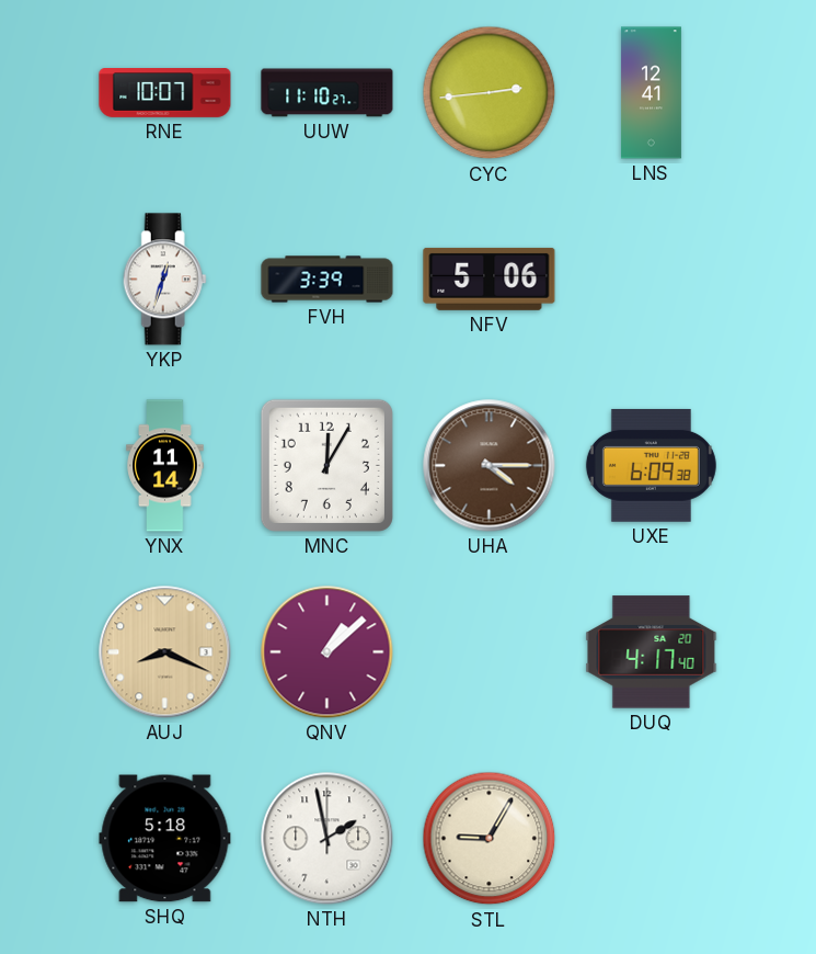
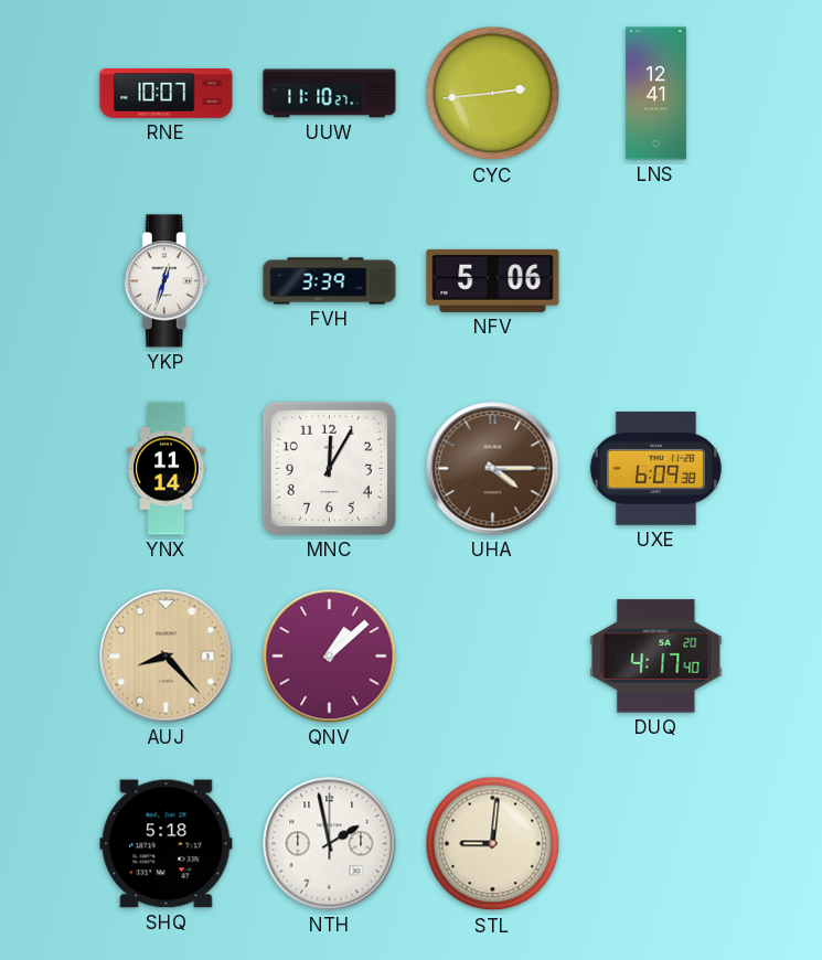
AUJ: 8:19 -> 8:23
STL: 9:05 -> 9:01
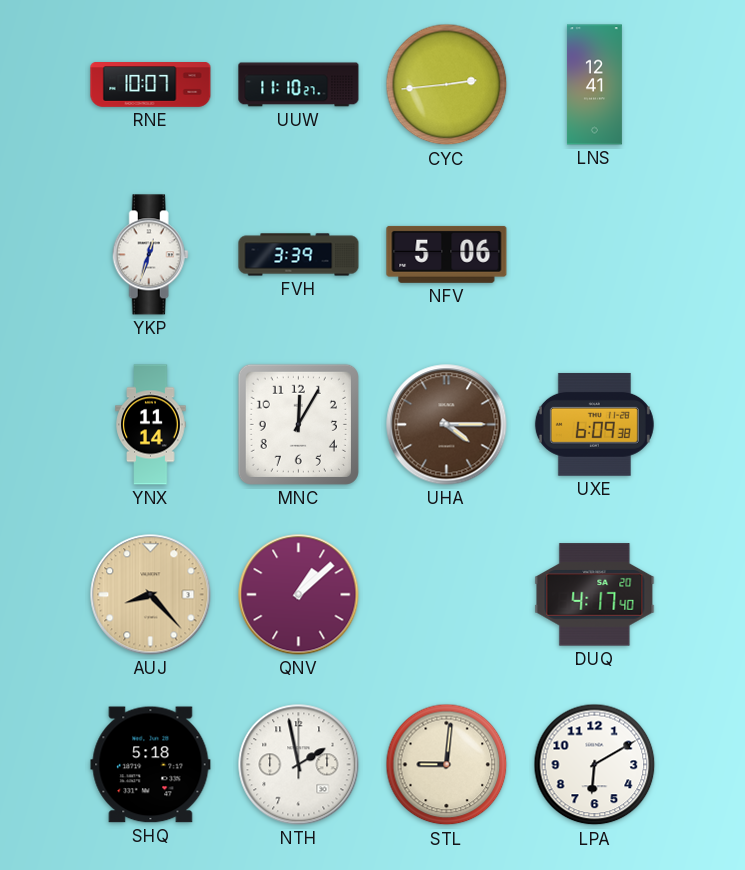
LPA: none -> 6:10
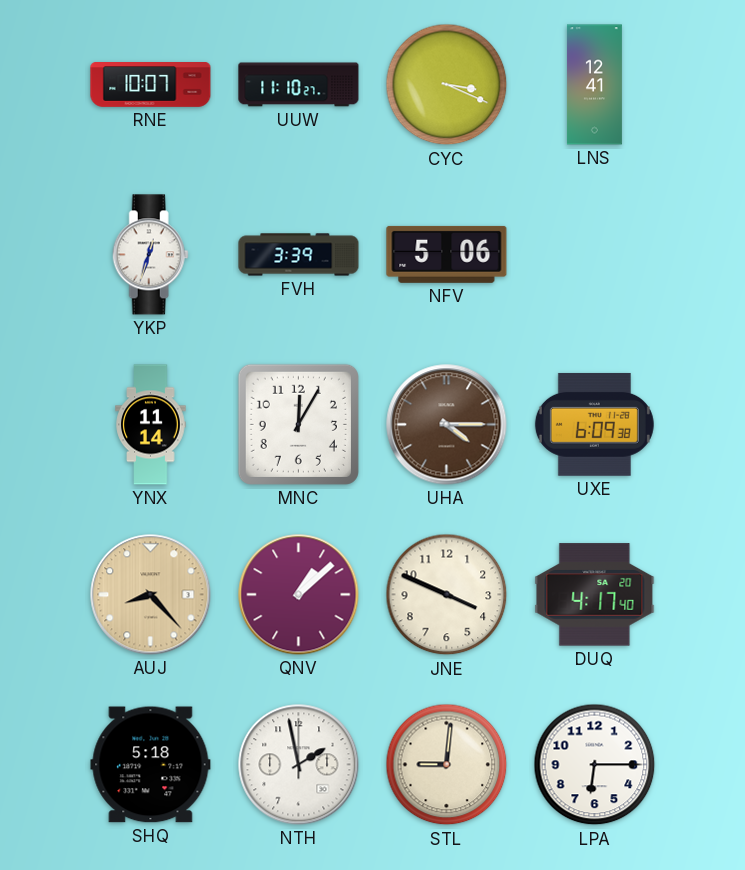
CYC: 2:44 -> 3:19
JNE: none -> 3:49
LPA: 6:10 -> 6:15
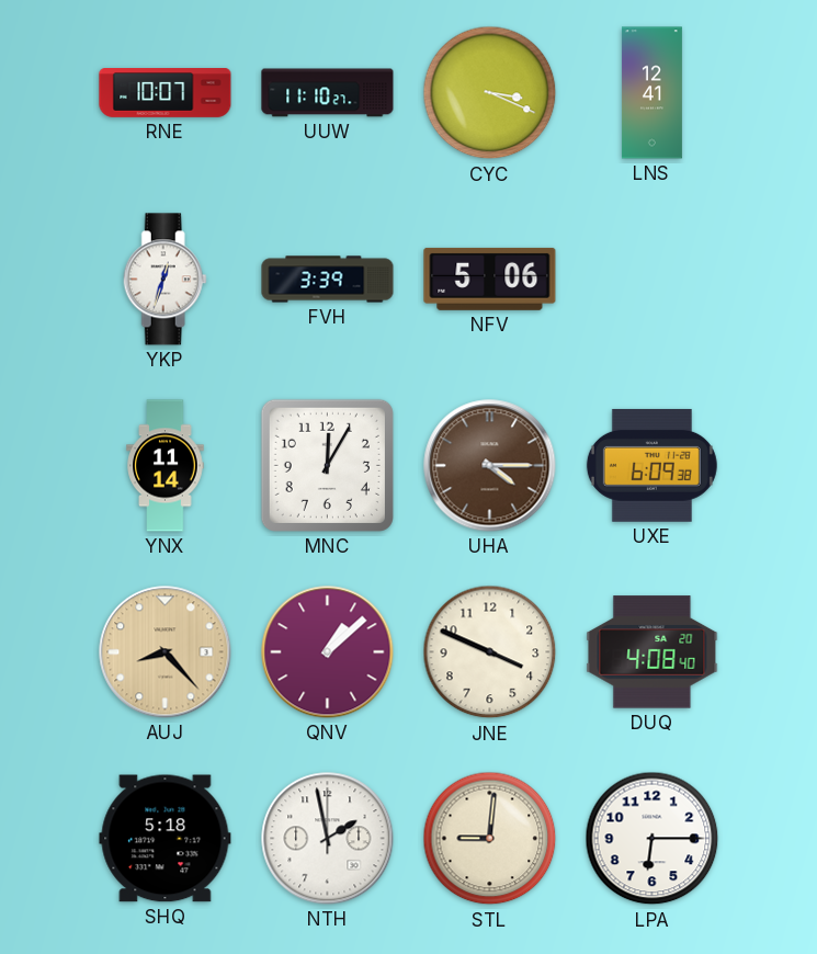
DUQ: 4:17 -> 4:08
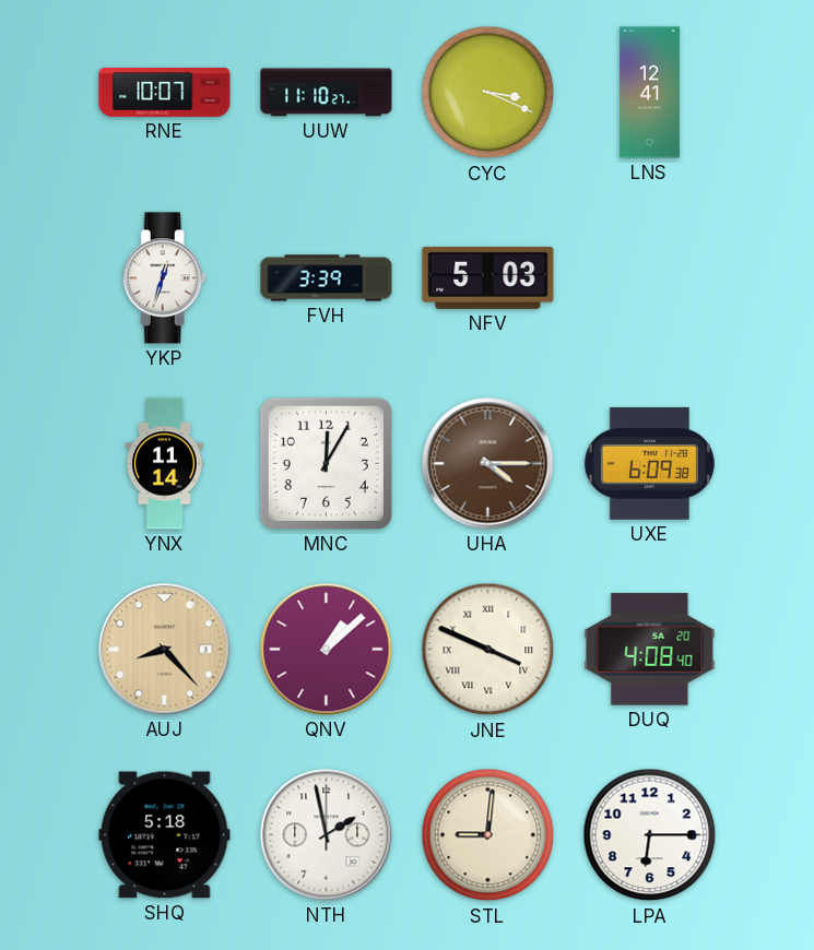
NFV: 5:06 -> 5:03
JNE numerals: Arabic -> Roman
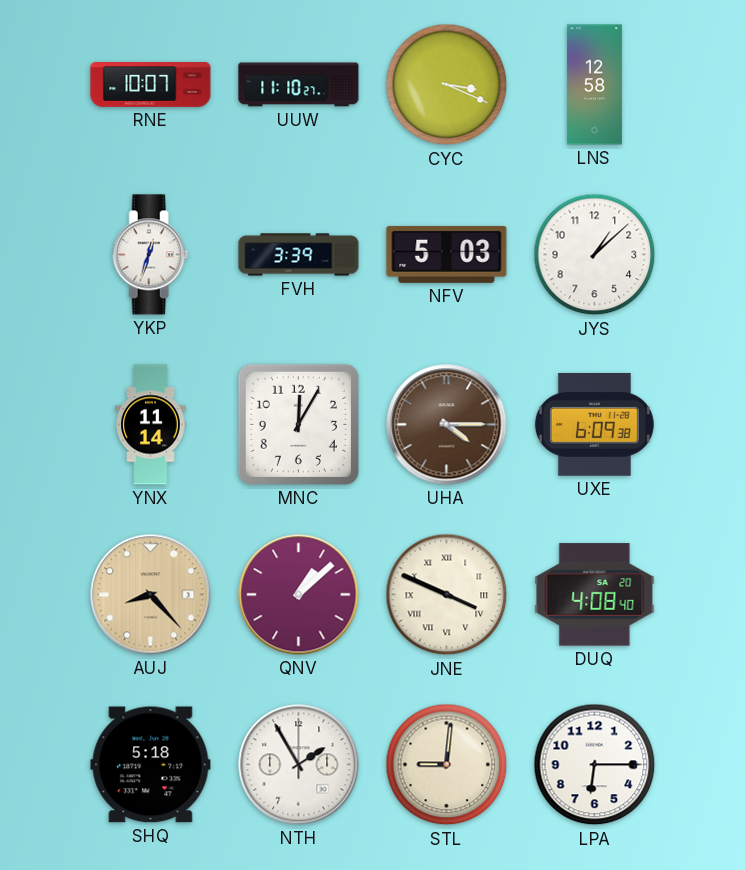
LNS: 12:41 -> 12:58
JYS: none -> 1:08
NTH: 1:58 -> 1:55
